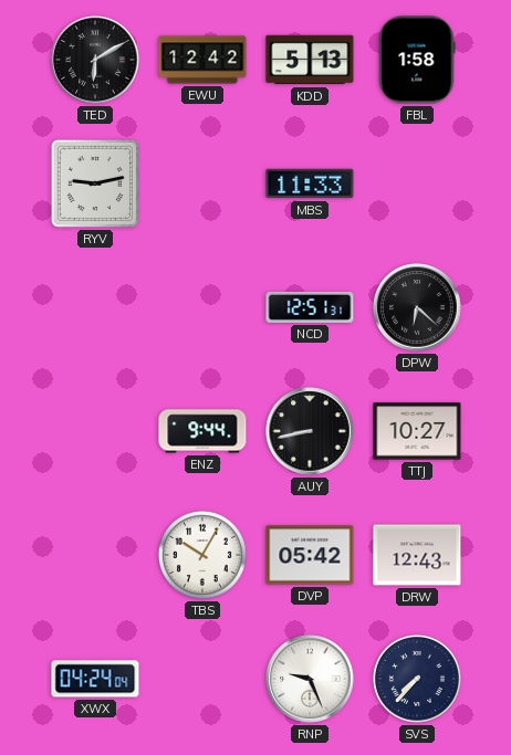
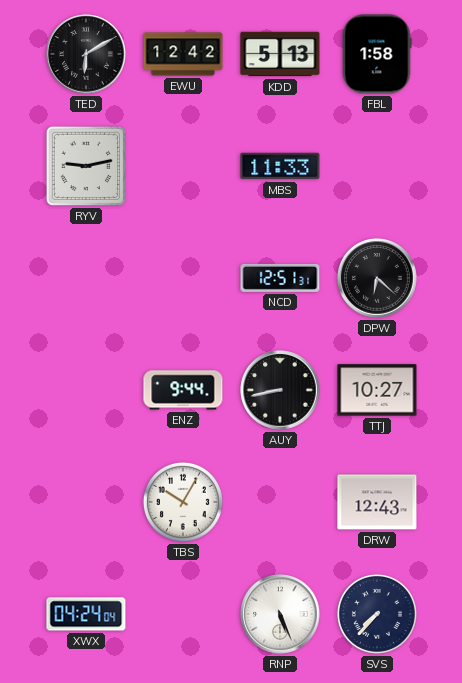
DVP: 05:42 -> none
RNP: 9:26 -> 5:26
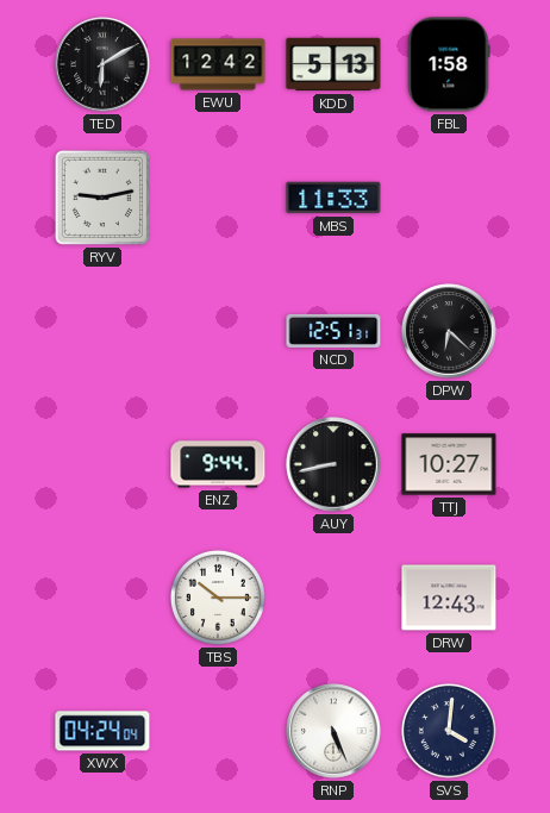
TBS: 10:05 -> 10:15
SVS: 7:37 -> 4:01
